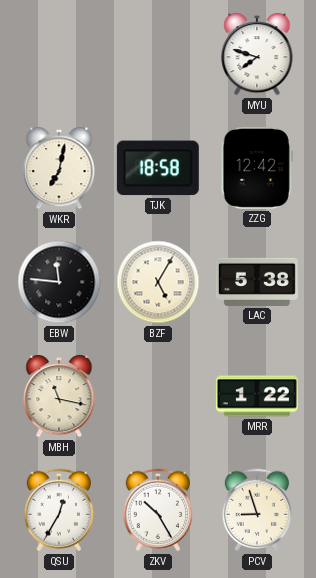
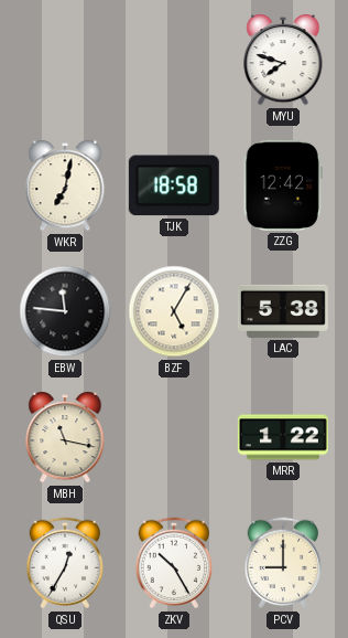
PCV: 8:57 -> 9:00
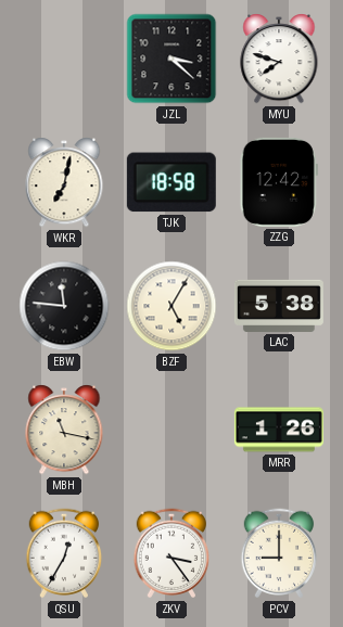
JZL: none -> 3:22
MRR: 1:22 -> 1:26
ZKV: 10:25 -> 3:24
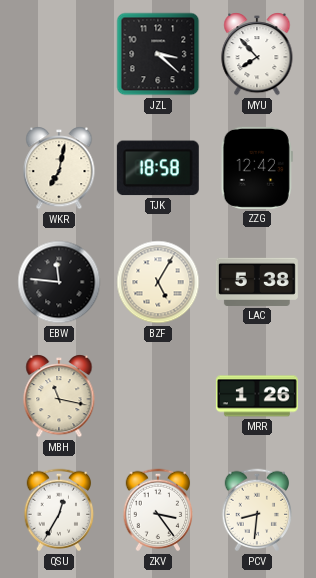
MYU: 7:48 -> 7:53
PCV: 9:00 -> 8:31
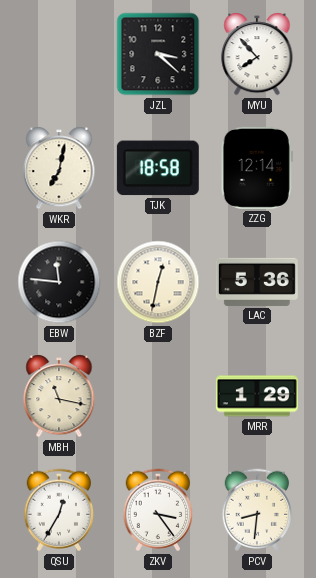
ZZG: 12:42 -> 12:14
BZF: 5:05 -> 12:32
LAC: 5:38 -> 5:36
MRR: 1:26 -> 1:29
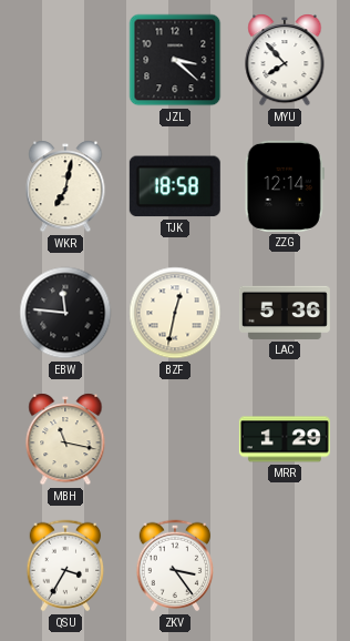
QSU: 12:35 -> 3:35
PCV: 8:31 -> none
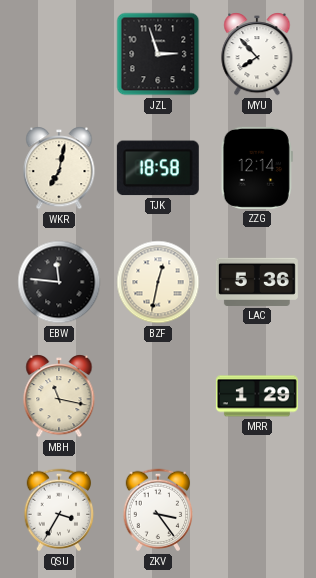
JZL: 3:22 -> 2:57
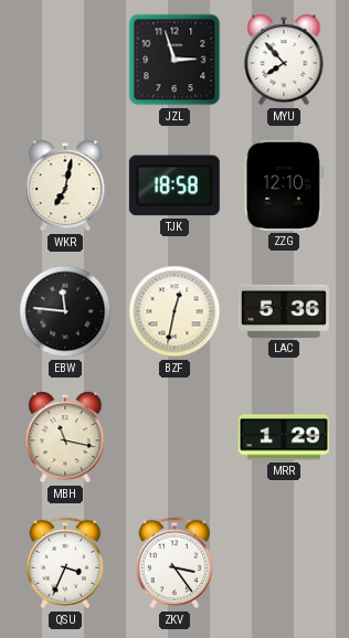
ZZG: 12:14 -> 12:10
QSU: 3:35 -> 3:34
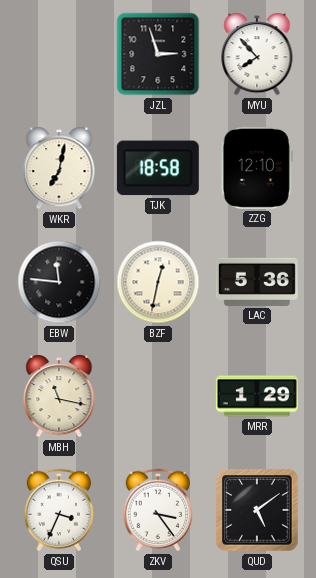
QUD: none -> 5:09
